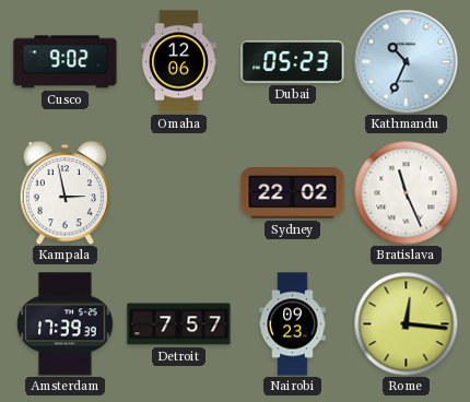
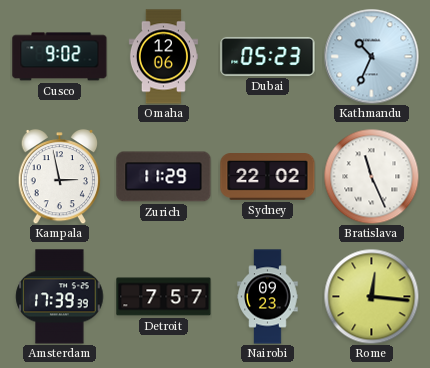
Zurich: none -> 11:29
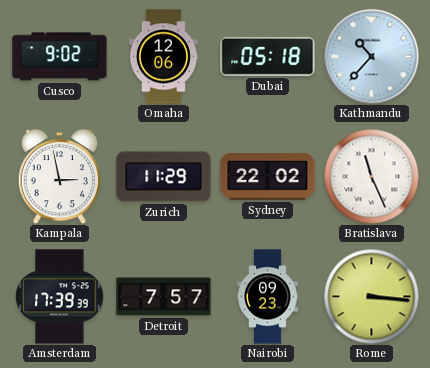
Dubai: 05:23 -> 05:18
Kathmandu: 10:34 -> 10:37
Rome: 12:16 -> 3:16
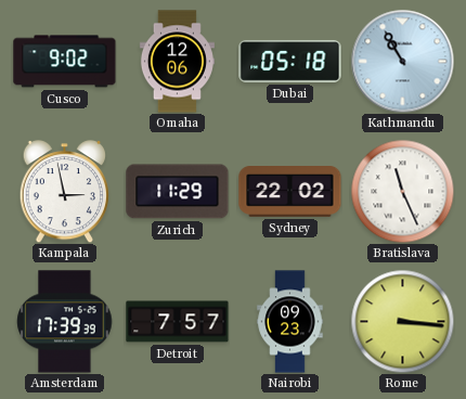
Kathmandu: 10:37 -> 10:55
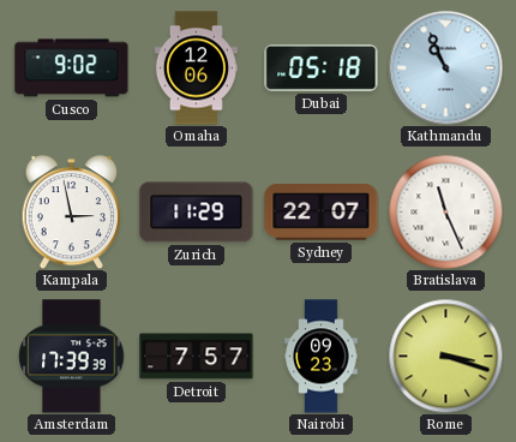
Kathmandu: 10:55 -> 10:56
Sydney: 22:02 -> 22:07
Rome: 3:16 -> 3:18
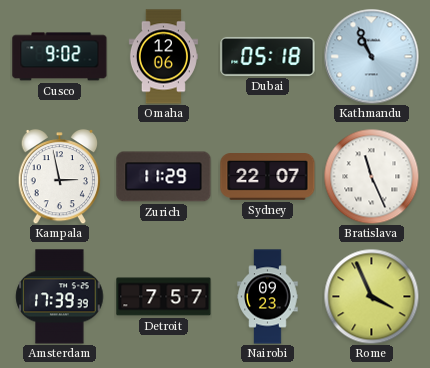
Rome: 3:18 -> 3:56
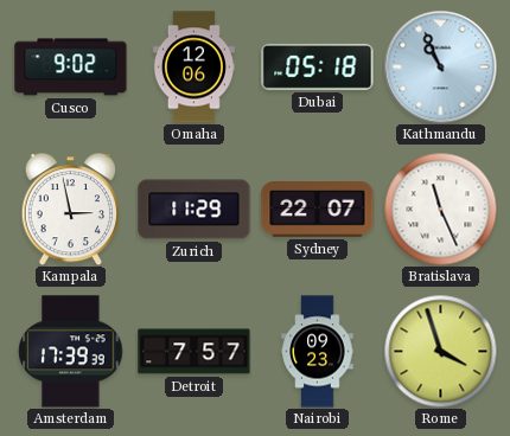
Rome: 3:56 -> 3:57
